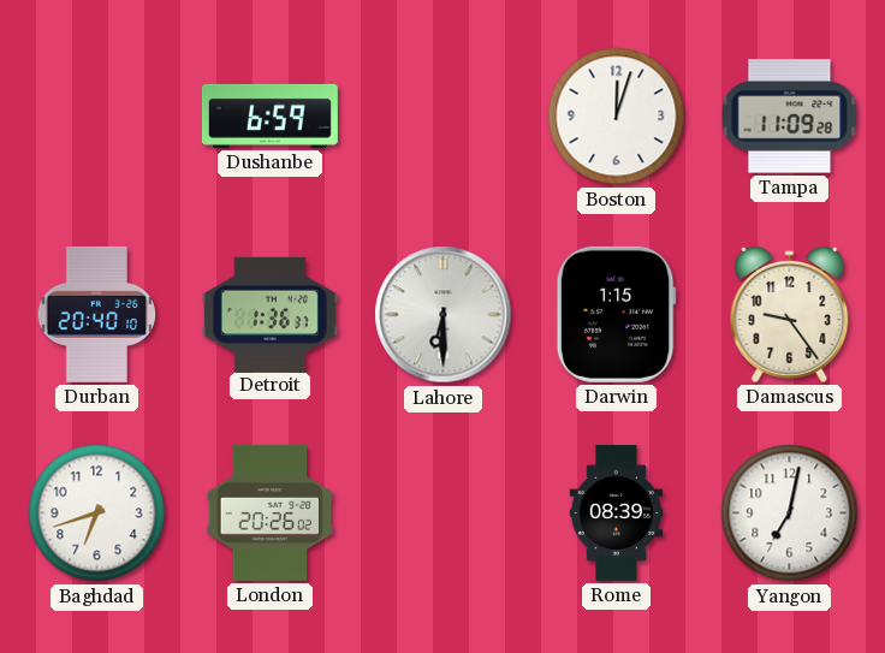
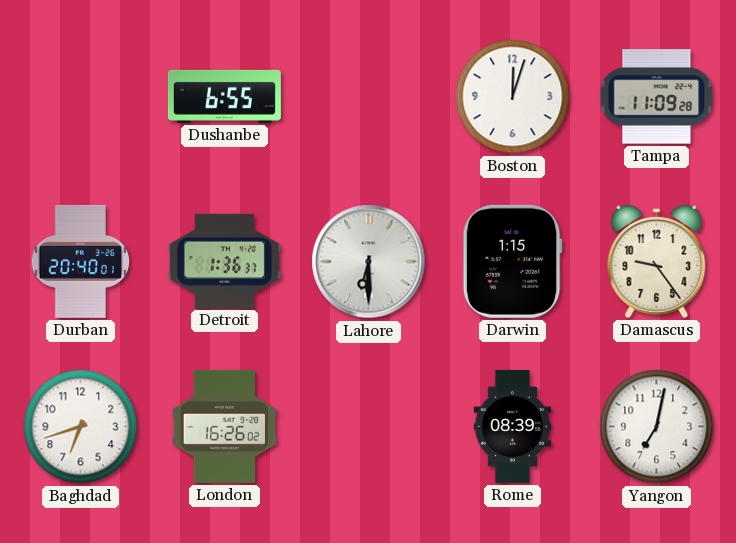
Dushanbe: 6:59 -> 6:55
Durban: 20:40:10 -> 20:40:01
London: 20:26 -> 16:26
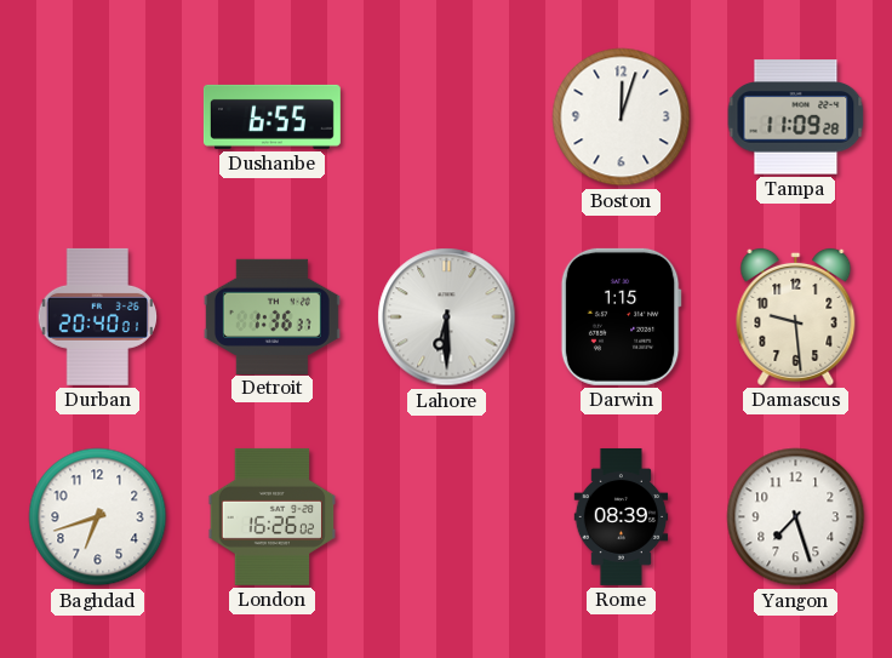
Damascus: 9:24 -> 9:29
Yangon: 7:02 -> 7:27
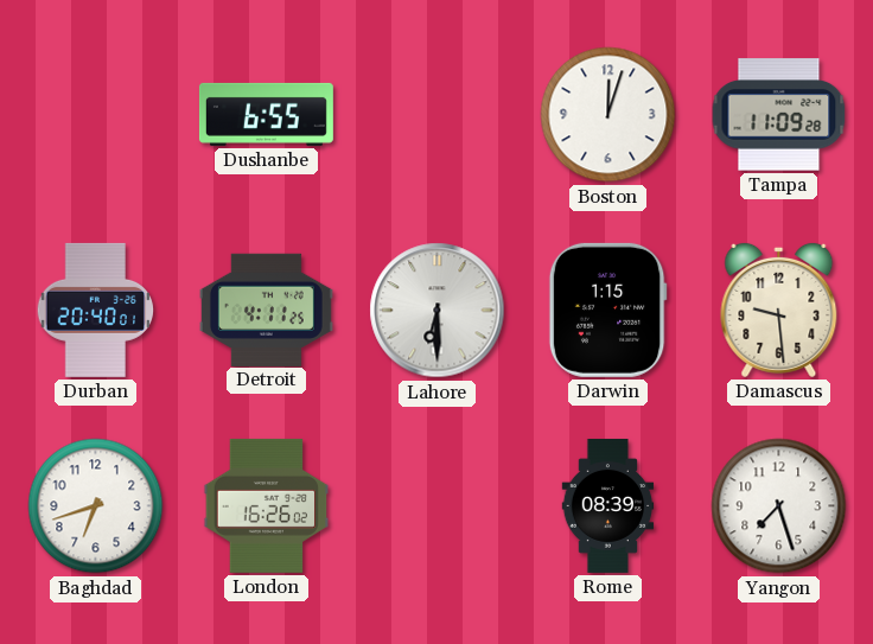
Detroit: 1:36 -> 4:11
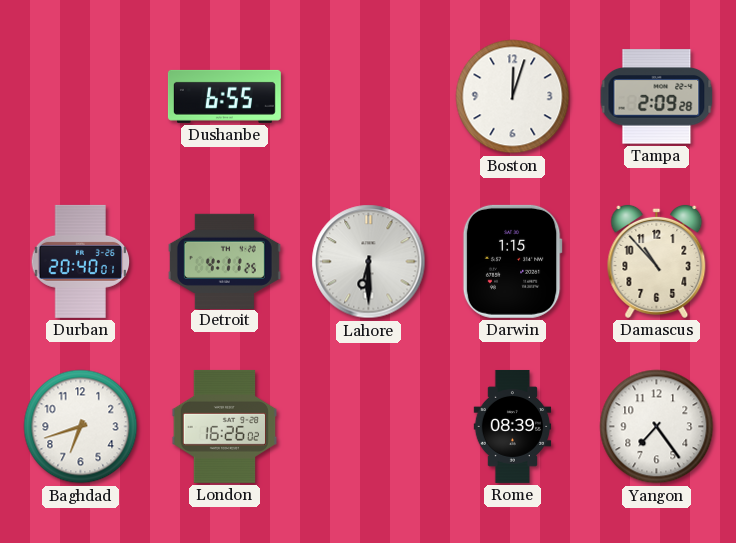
Tampa: 11:09 -> 2:09
Damascus: 9:29 -> 10:53
Yangon: 7:27 -> 7:24
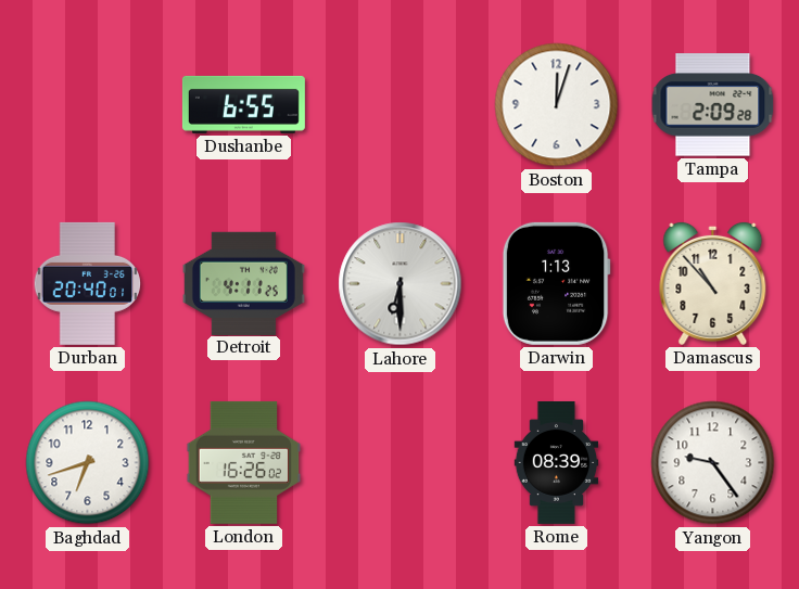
Darwin: 1:15 -> 1:13
Yangon: 7:24 -> 9:24
